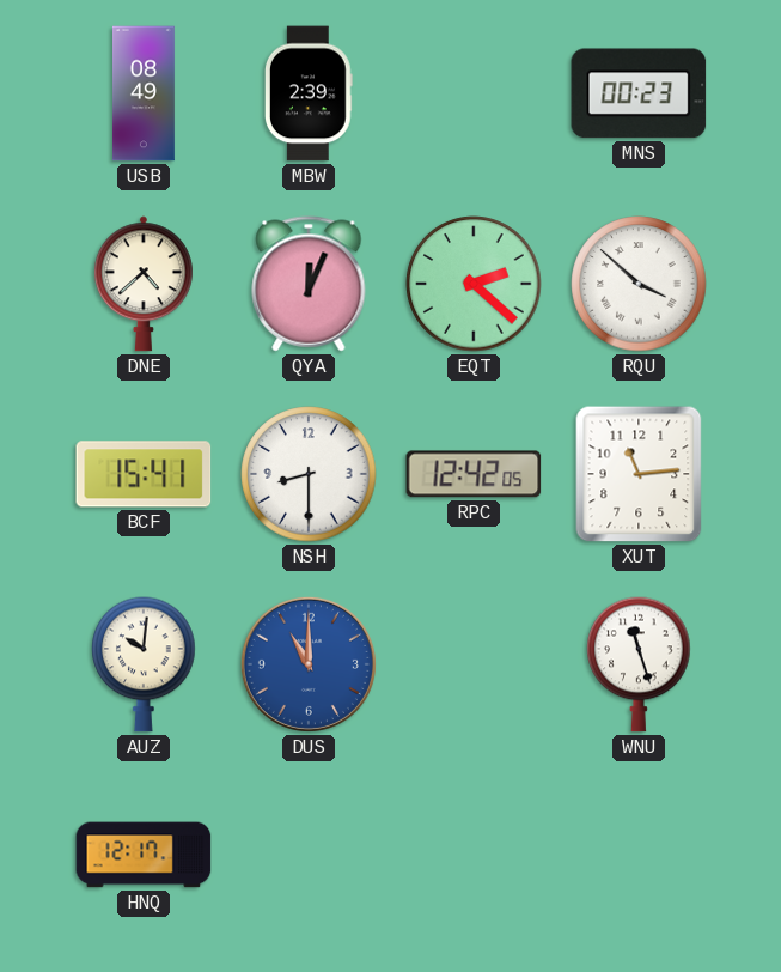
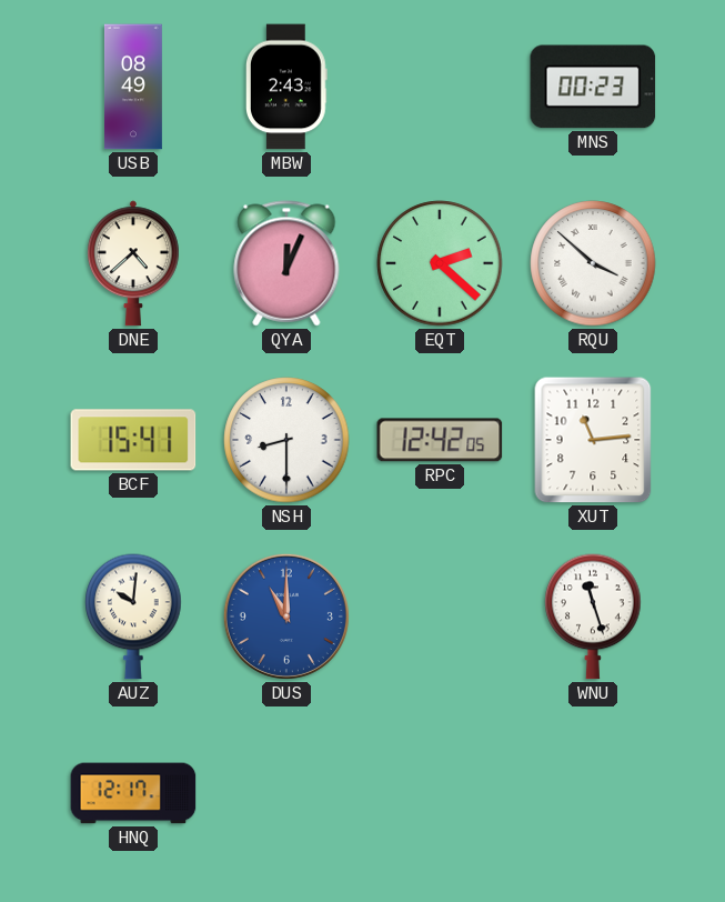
MBW: 2:39 -> 2:43
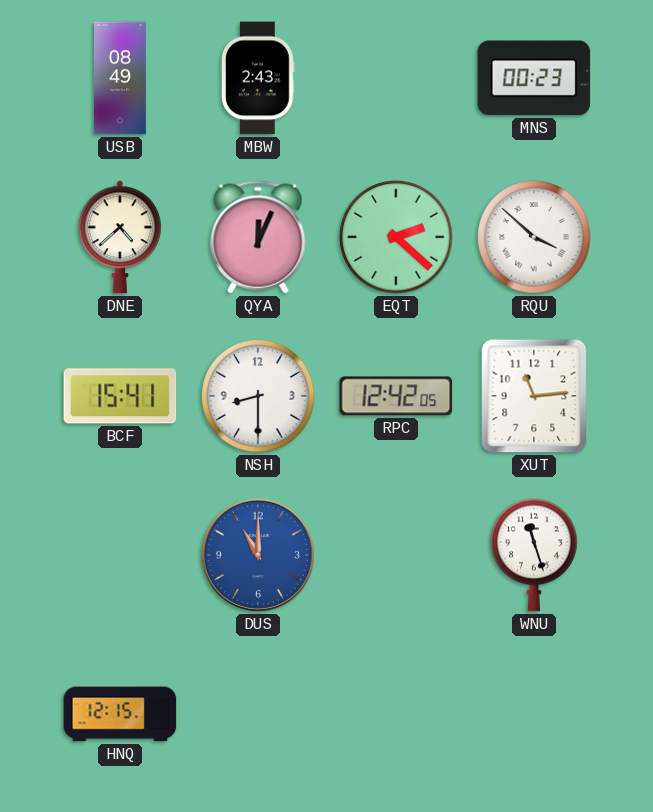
AUZ: 10:01 -> none
HNQ: 12:17 -> 12:15
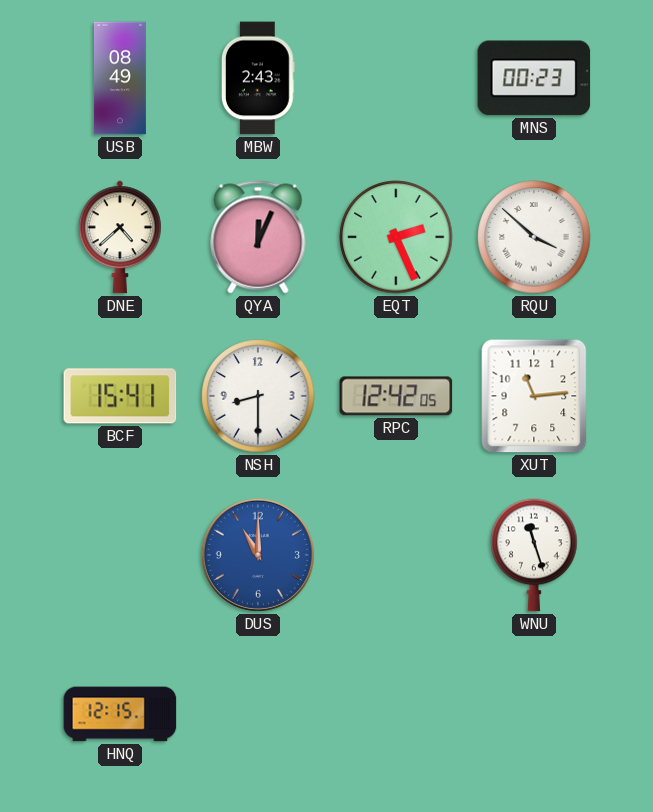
EQT: 2:22 -> 2:26
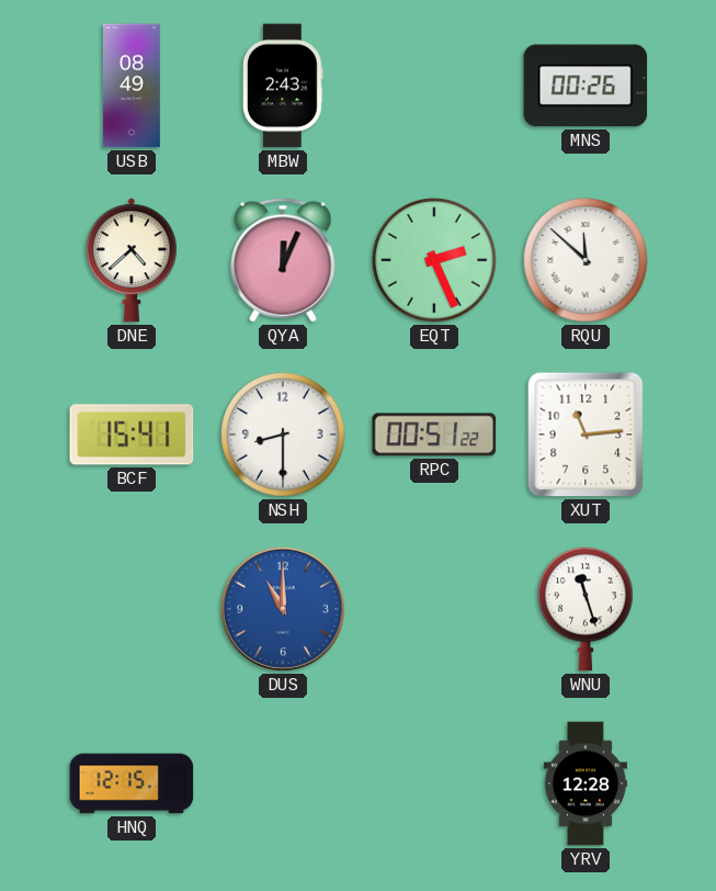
MNS: 00:23 -> 00:26
RQU: 3:52 -> 11:52
RPC: 12:42 -> 00:51
YRV: none -> 12:28
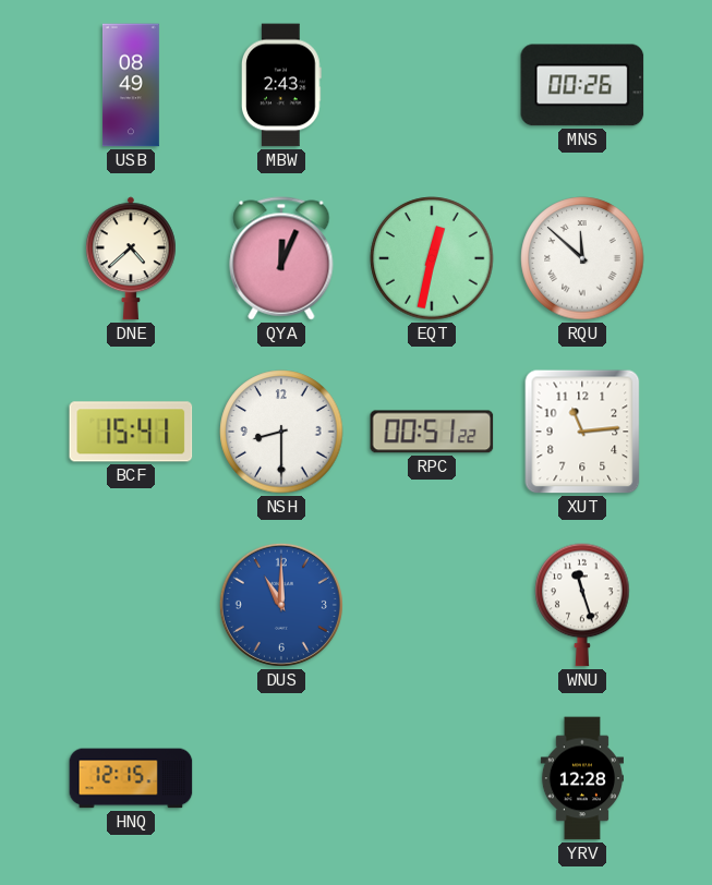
EQT: 2:26 -> 12:32
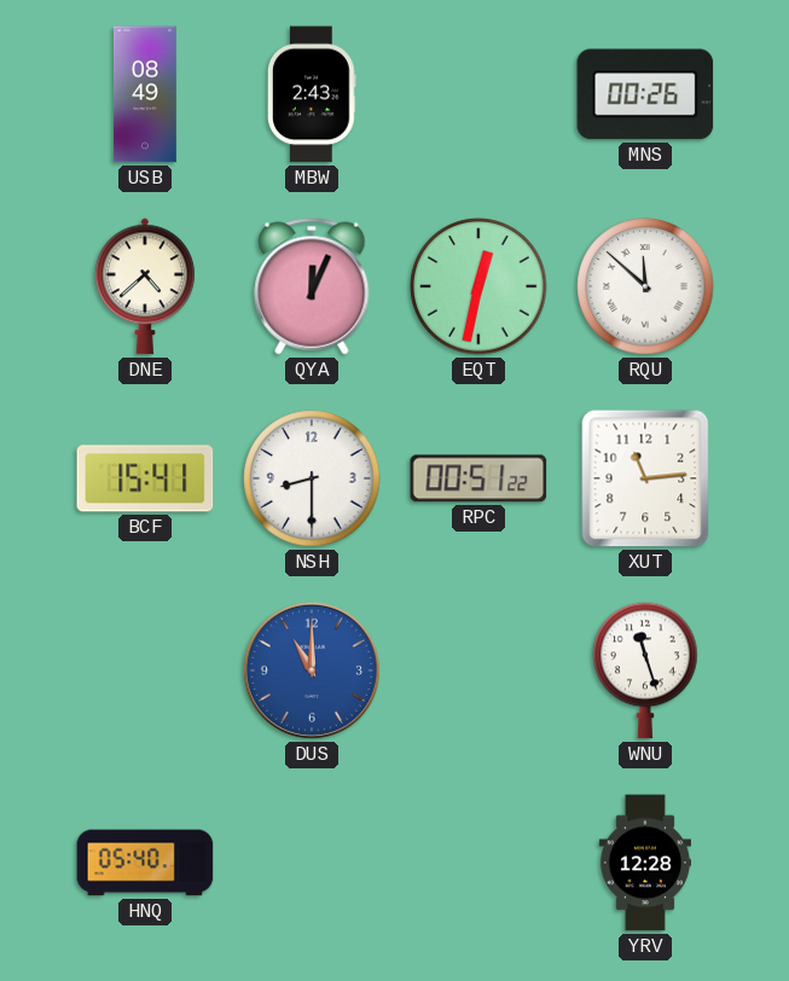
HNQ: 12:15 -> 05:40
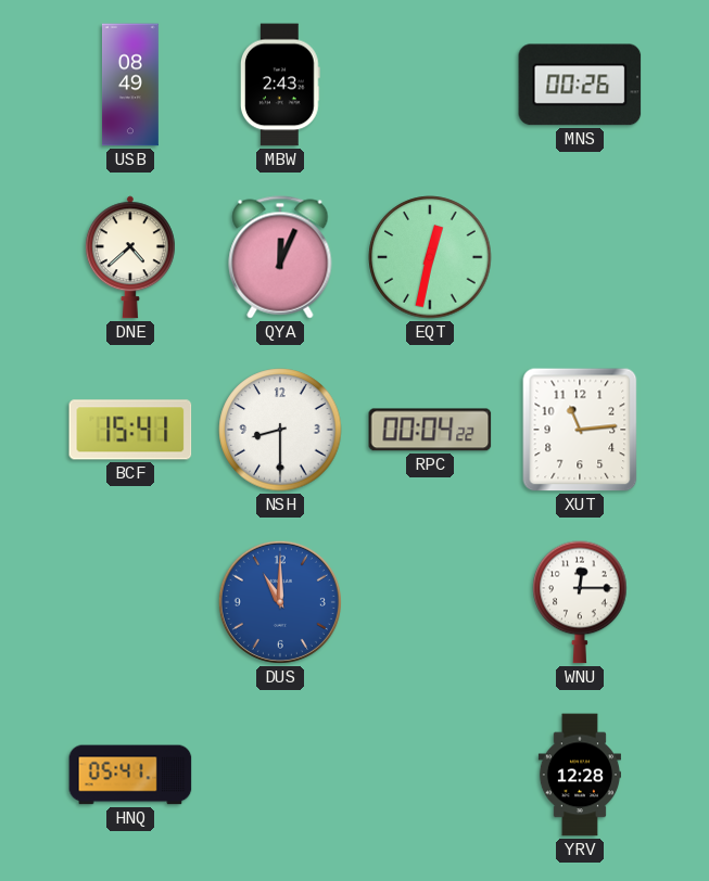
RQU: 11:52 -> none
RPC: 00:51 -> 00:04
WNU: 11:27 -> 12:15
HNQ: 05:40 -> 05:41
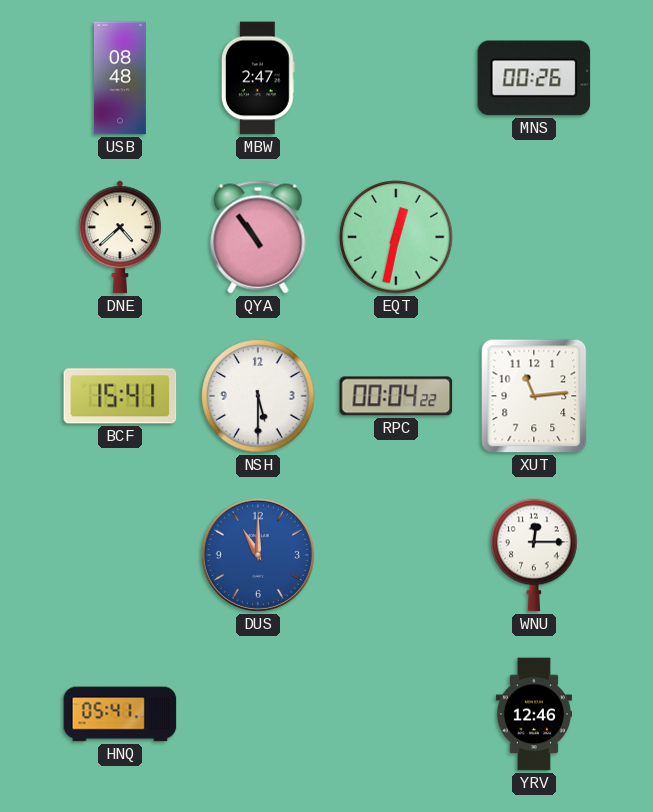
USB: 08:49 -> 08:48
MBW: 2:43 -> 2:47
QYA: 12:04 -> 10:54
NSH: 8:30 -> 5:30
YRV: 12:28 -> 12:46
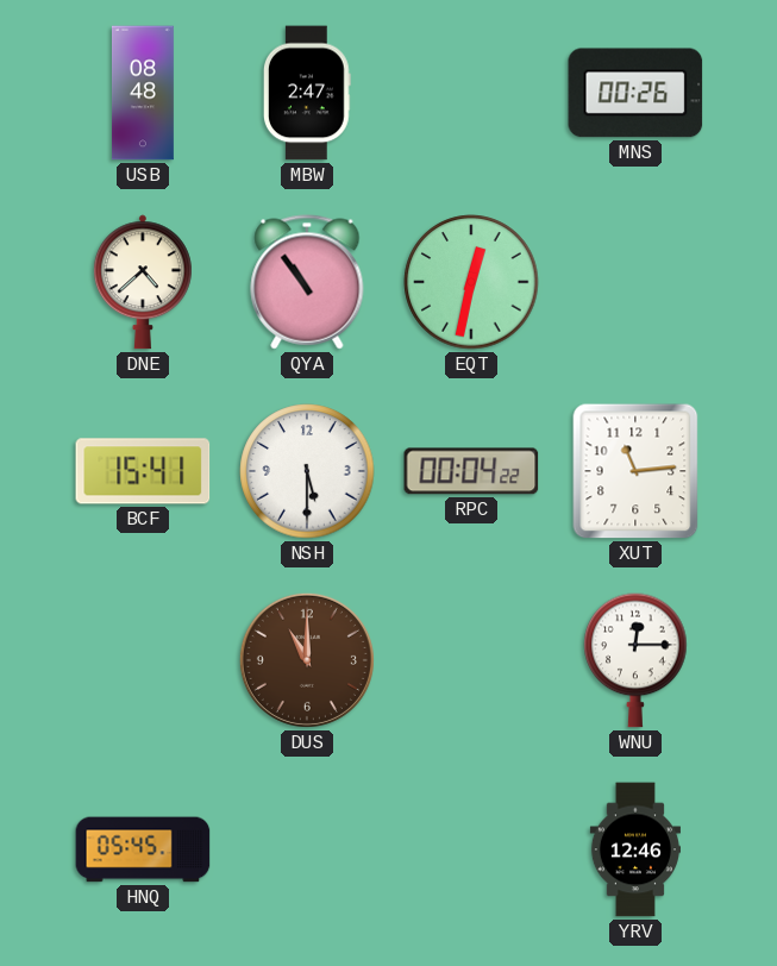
DUS dial: blue -> brown
HNQ: 05:41 -> 05:45
